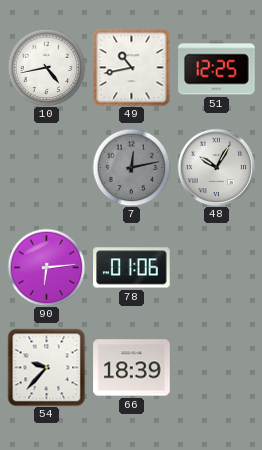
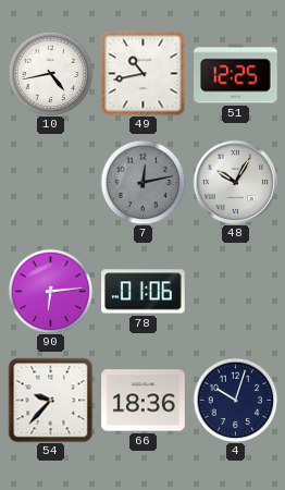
66: 18:39 -> 18:36
4: none -> 10:03
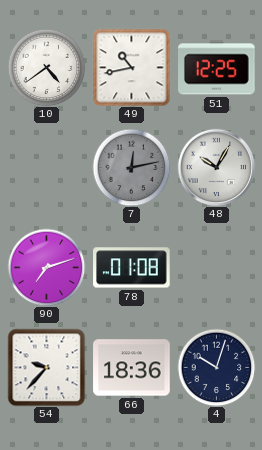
10: 4:43 -> 4:39
90: 6:14 -> 7:12
78: 01:06 -> 01:08
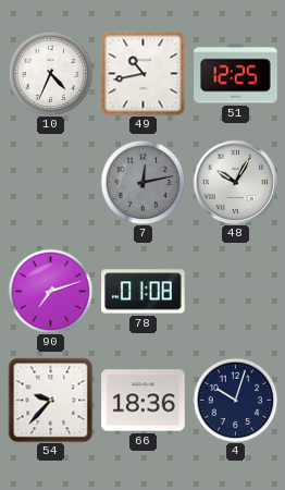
10: 4:39 -> 4:34
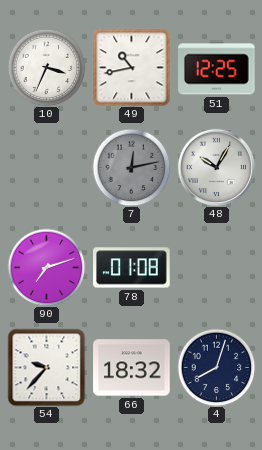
10: 4:34 -> 3:34
66: 18:36 -> 18:32
4: 10:03 -> 8:03
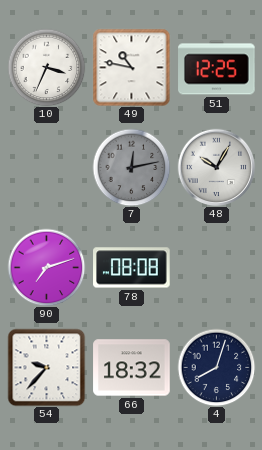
49: 10:43 -> 10:47
78: 01:08 -> 08:08
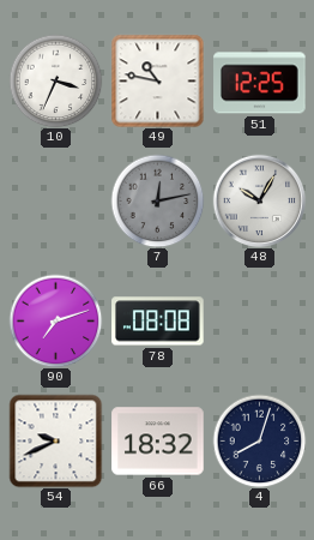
54: 9:37 -> 9:41
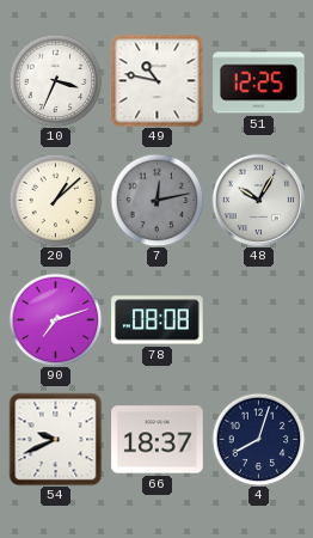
20: none -> 1:08
66: 18:32 -> 18:37
